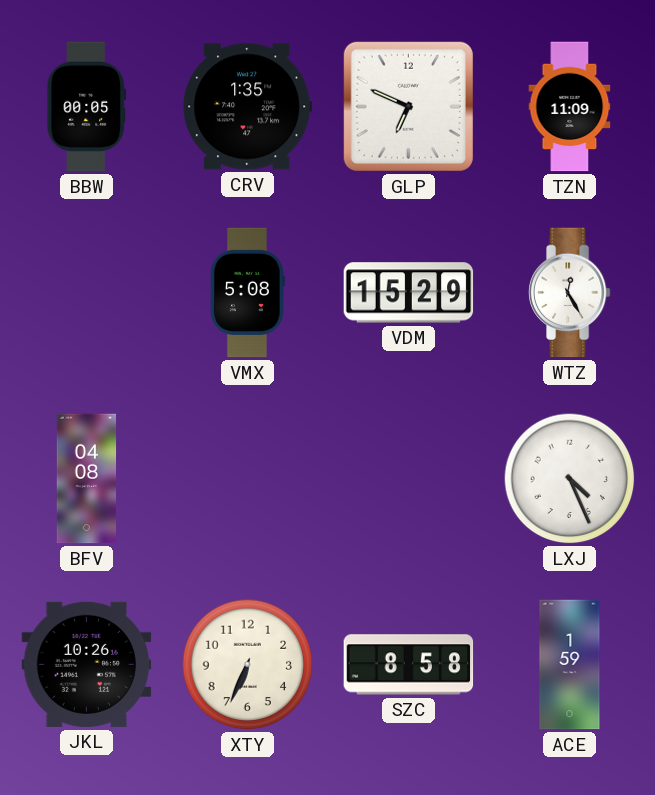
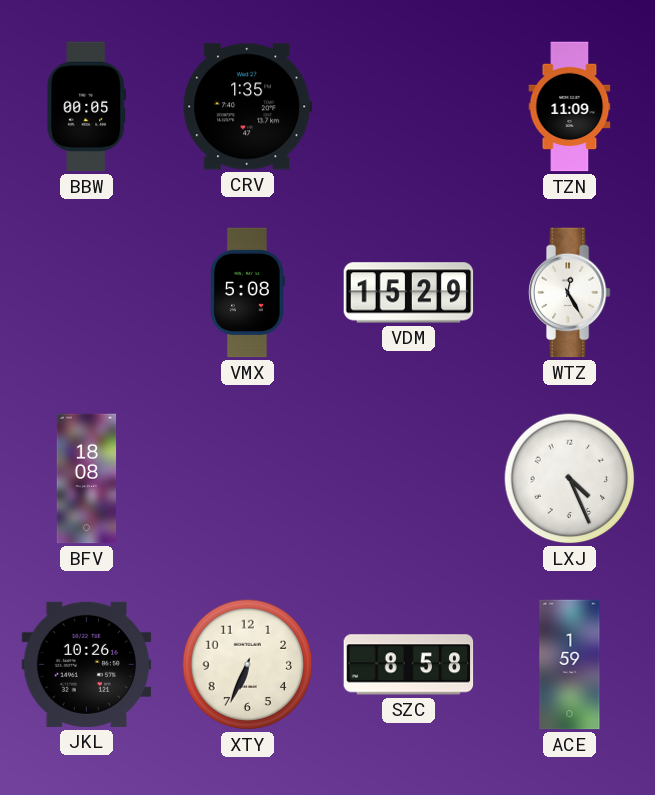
GLP: 6:49 -> none
BFV: 04:08 -> 18:08
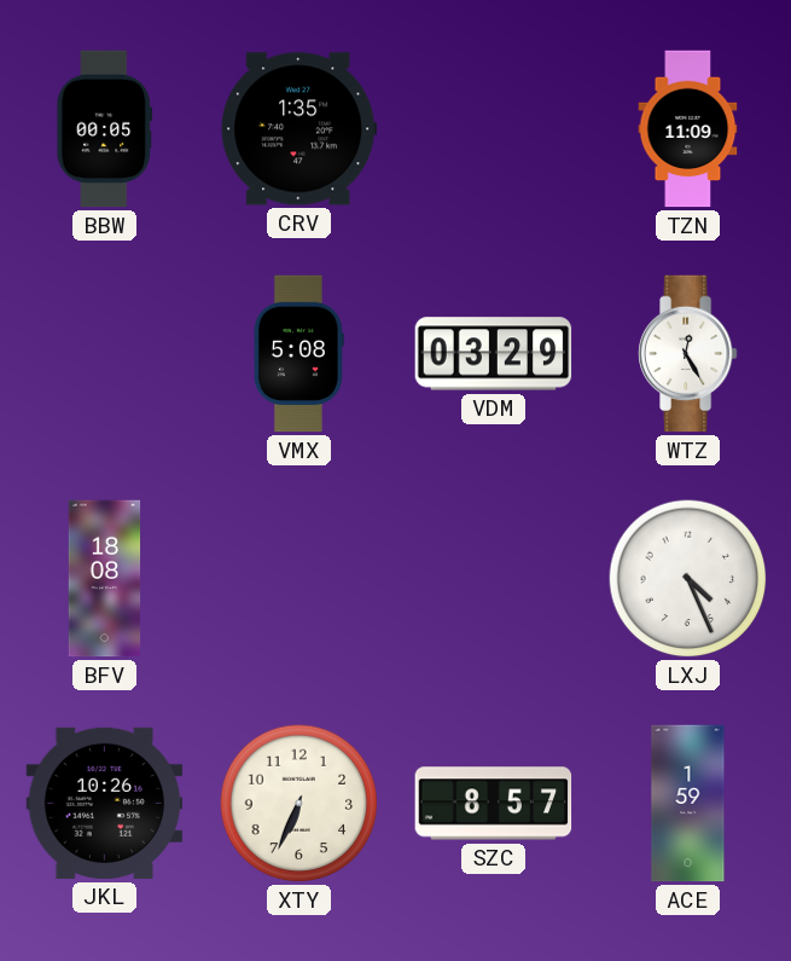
VDM: 15:29 -> 03:29
SZC: 8:58 -> 8:57
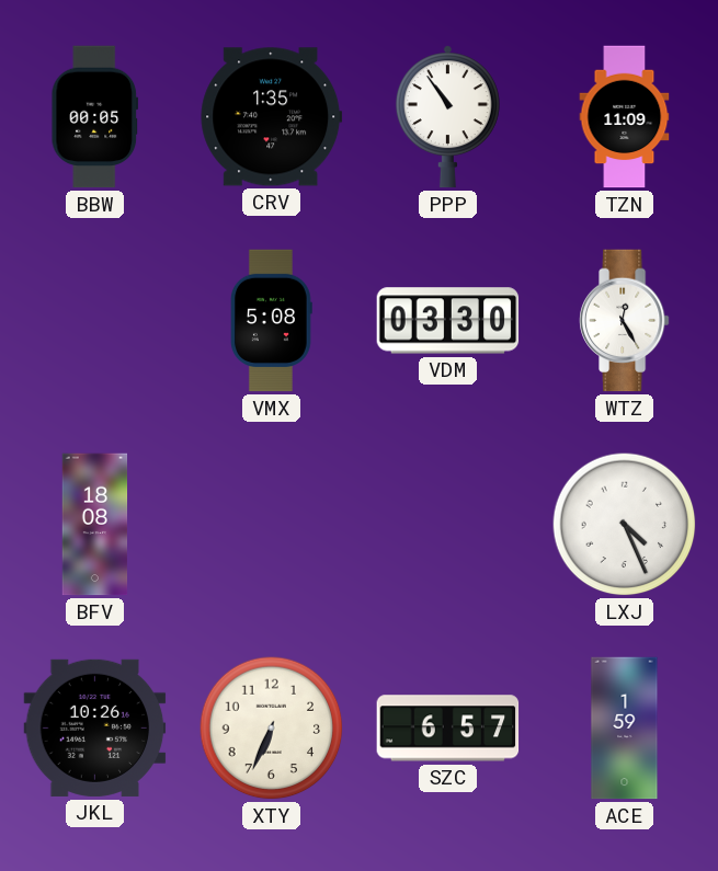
PPP: none -> 10:54
VDM: 03:29 -> 03:30
SZC: 8:57 -> 6:57
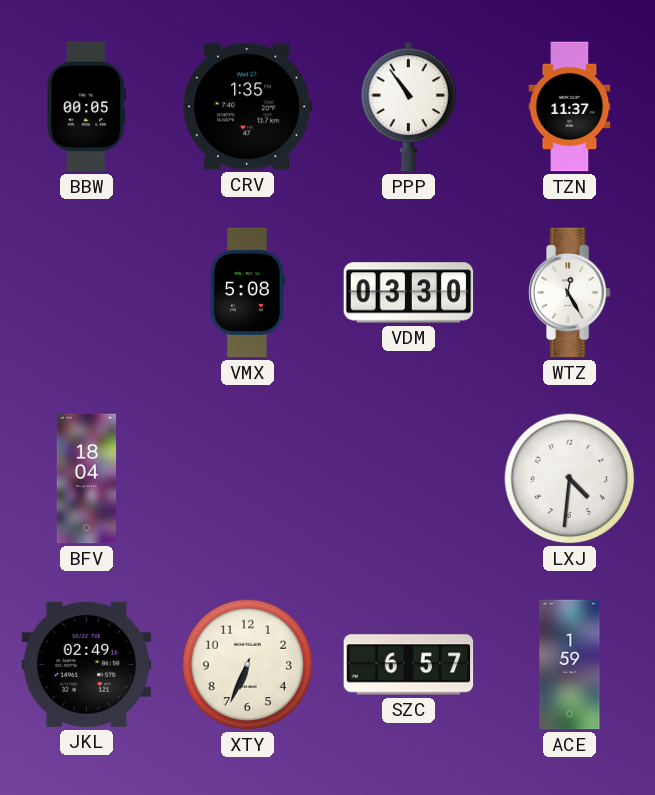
TZN: 11:09 -> 11:37
BFV: 18:08 -> 18:04
LXJ: 4:26 -> 4:31
JKL: 10:26 -> 02:49
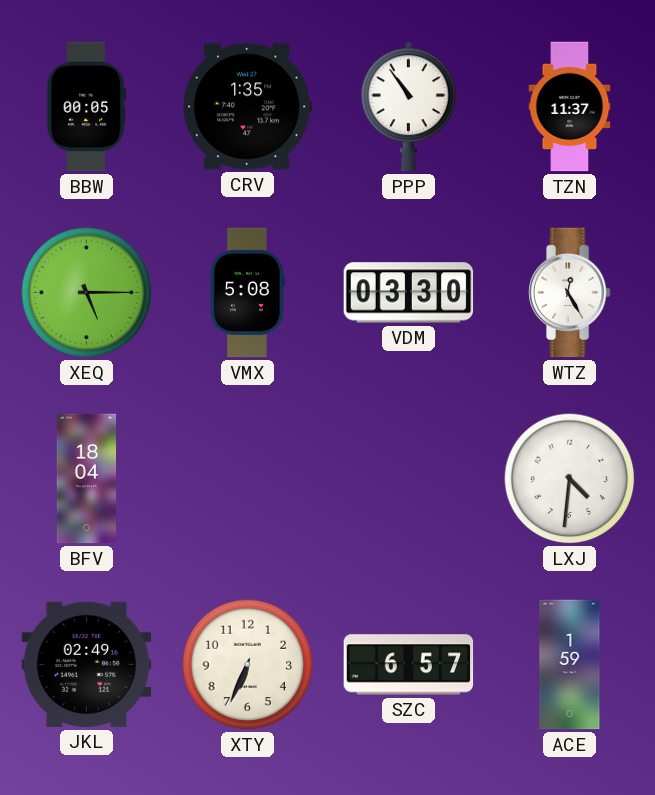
XEQ: none -> 5:15
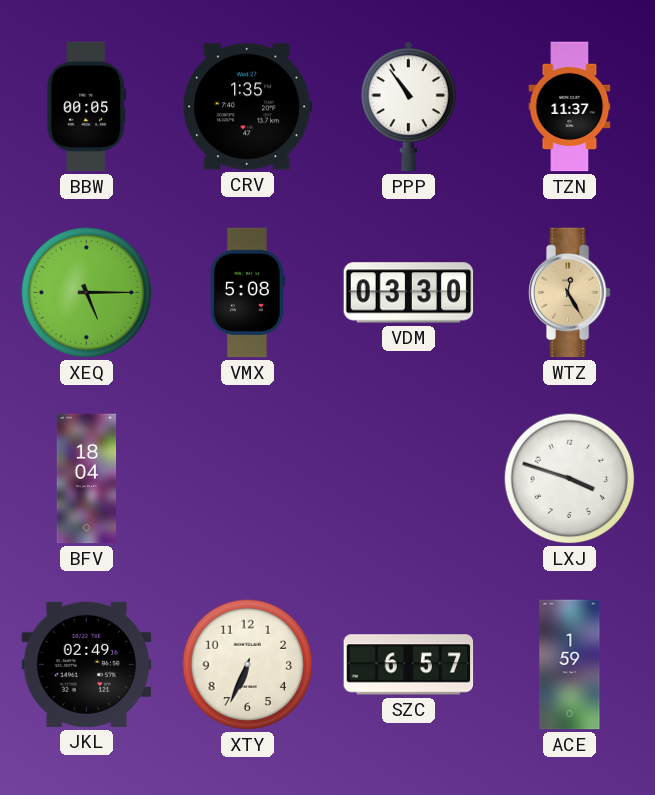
WTZ dial: white -> champagne
LXJ: 4:31 -> 3:48
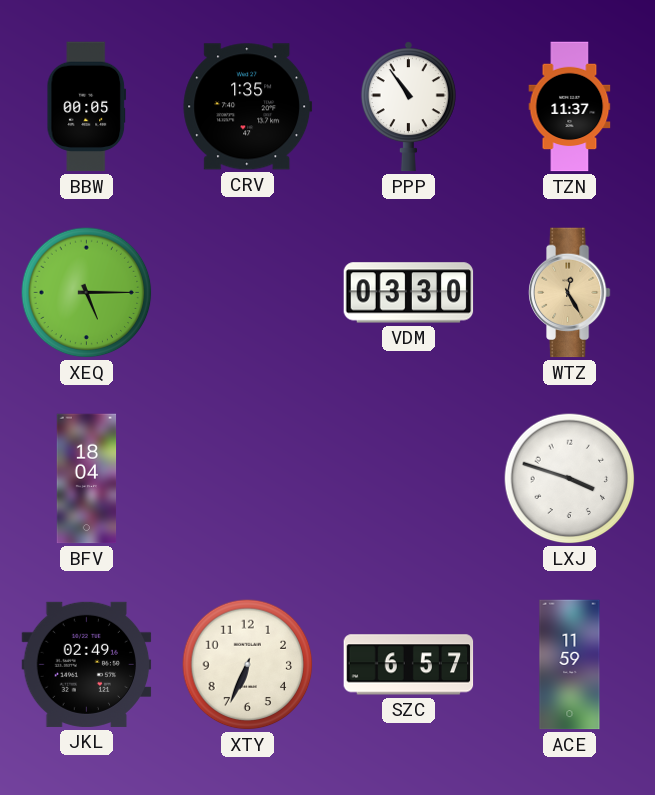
VMX: 5:08 -> none
ACE: 1:59 -> 11:59
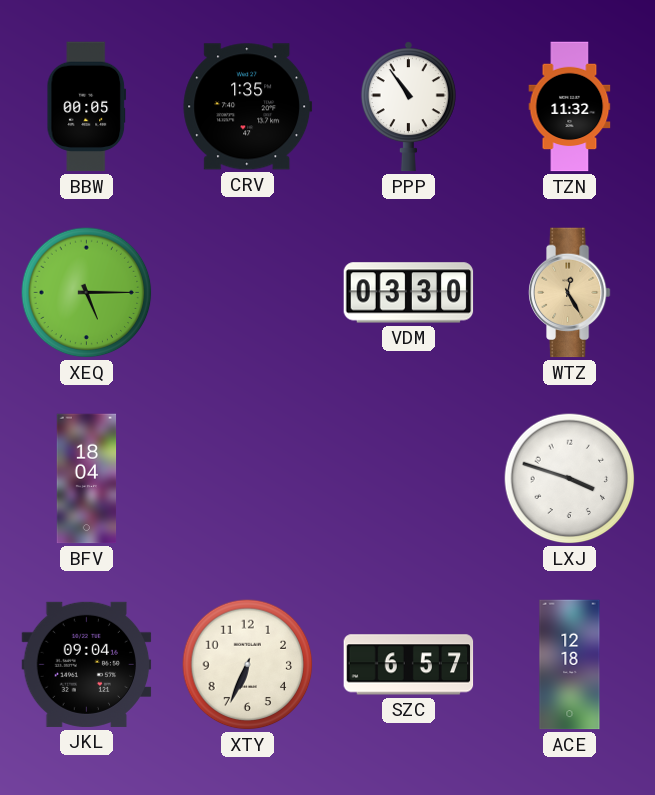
TZN: 11:37 -> 11:32
JKL: 02:49 -> 09:04
ACE: 11:59 -> 12:18
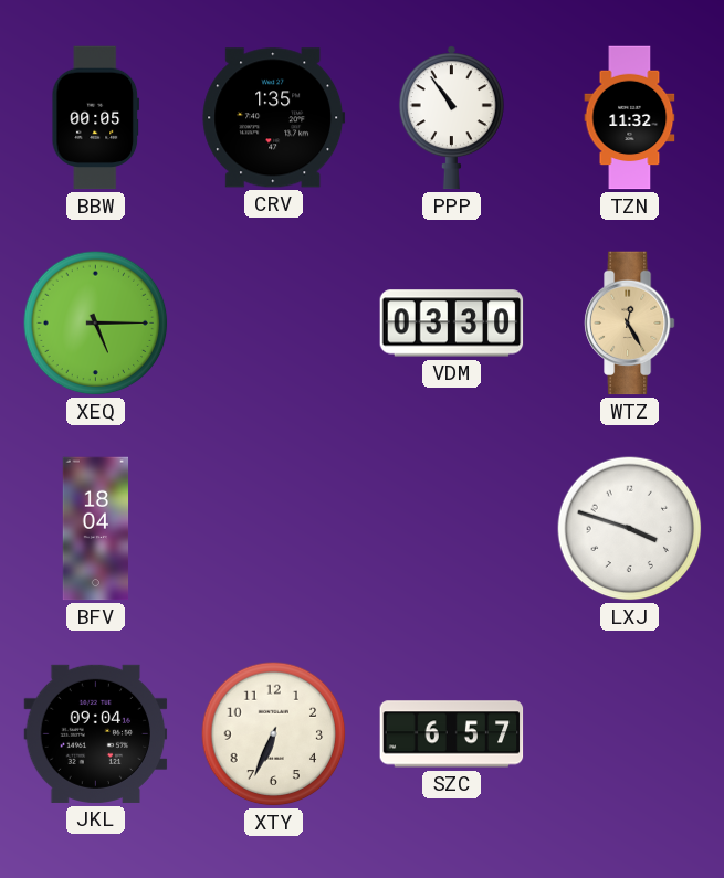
ACE: 12:18 -> none
